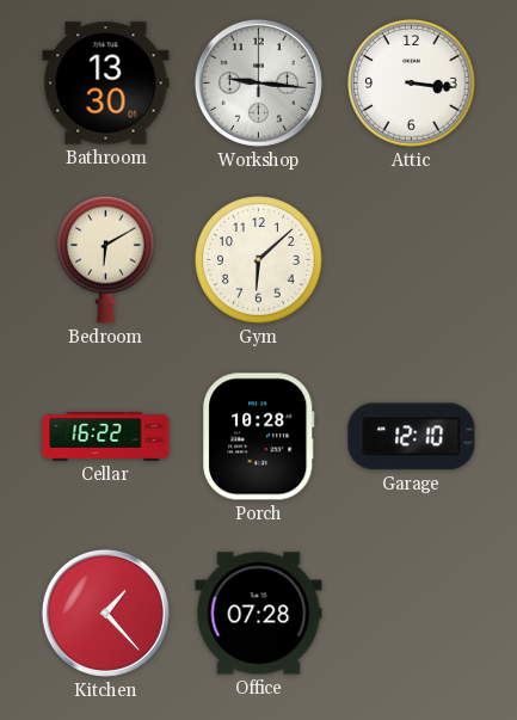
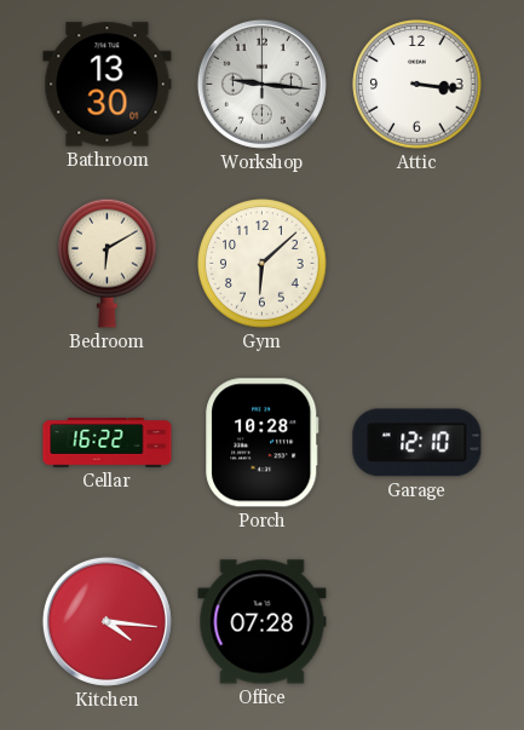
Kitchen: 1:23 -> 4:16
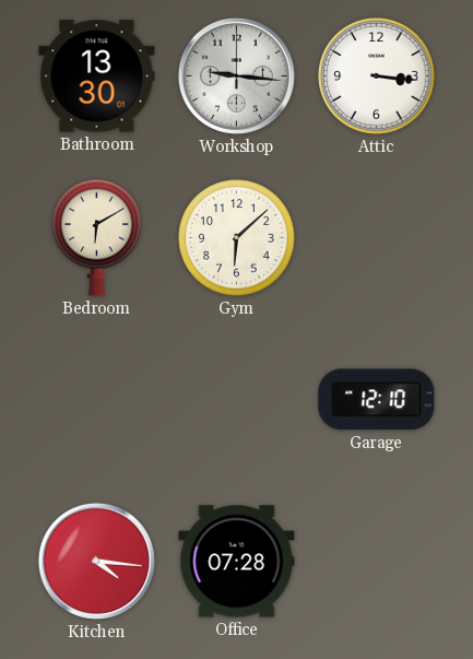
Cellar: 16:22 -> none
Porch: 10:28 -> none
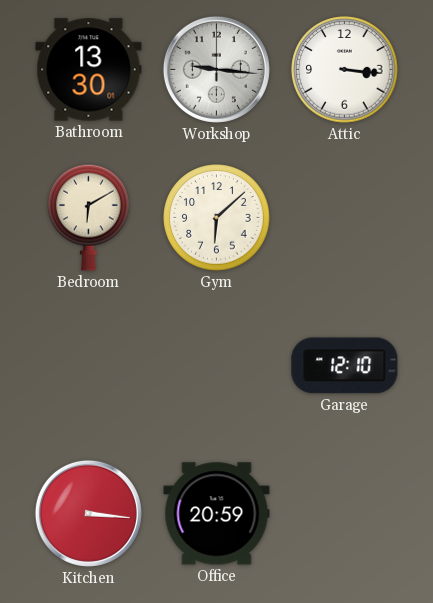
Kitchen: 4:16 -> 3:16
Office: 07:28 -> 20:59
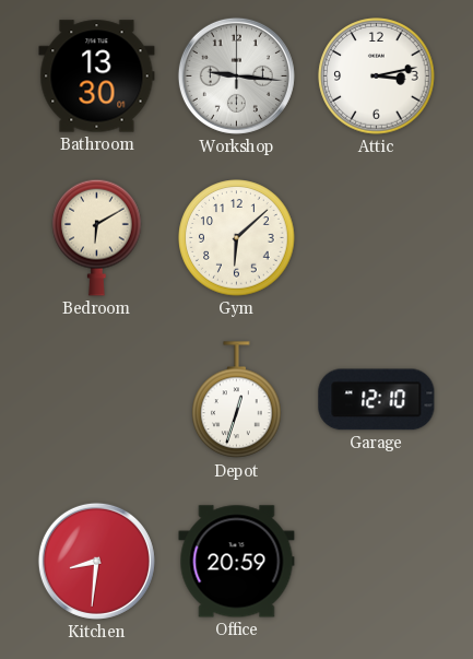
Attic: 3:16 -> 3:13
Depot: none -> 12:33
Kitchen: 3:16 -> 8:31
